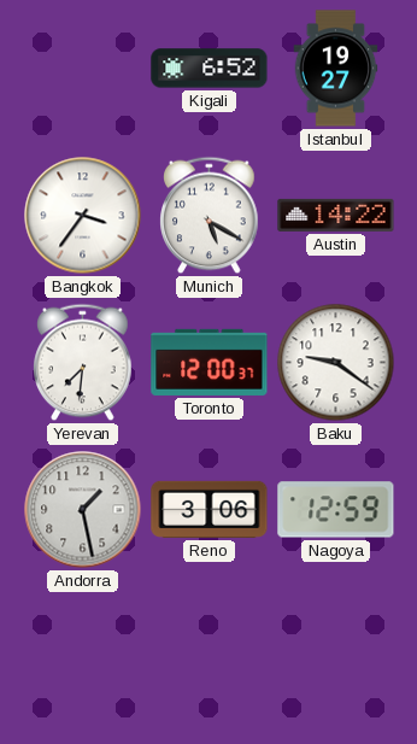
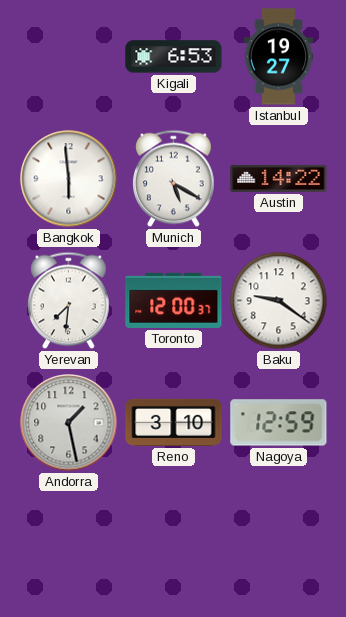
Kigali: 6:52 -> 6:53
Bangkok: 3:36 -> 5:59
Reno: 3:06 -> 3:10
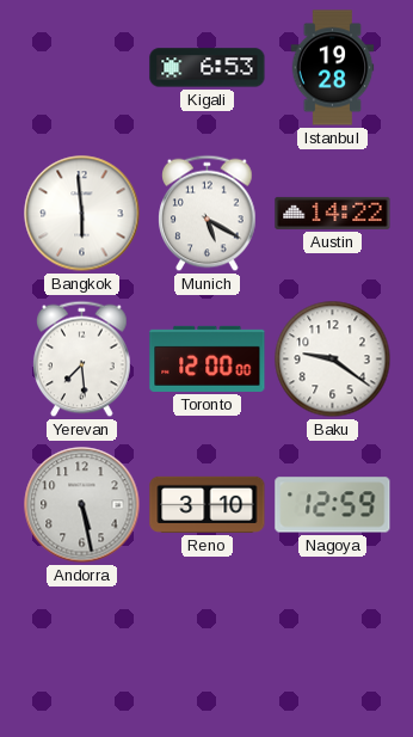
Istanbul: 19:27 -> 19:28
Yerevan: 7:31 -> 7:29
Toronto: 12:00:37 -> 12:00:00
Andorra: 1:28 -> 5:28
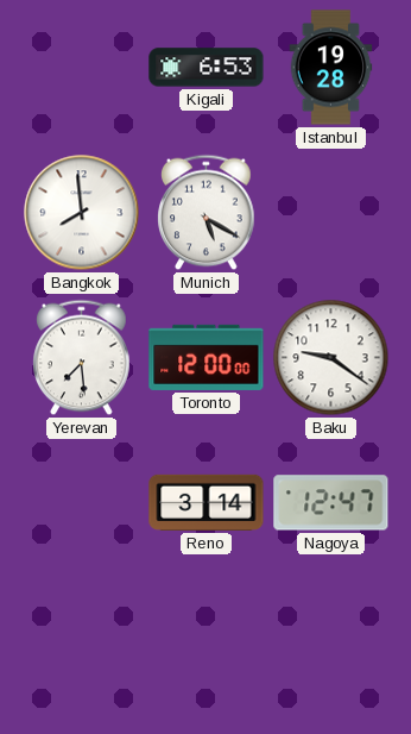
Bangkok: 5:59 -> 7:59
Austin: 14:22 -> none
Andorra: 5:28 -> none
Reno: 3:10 -> 3:14
Nagoya: 12:59 -> 12:47
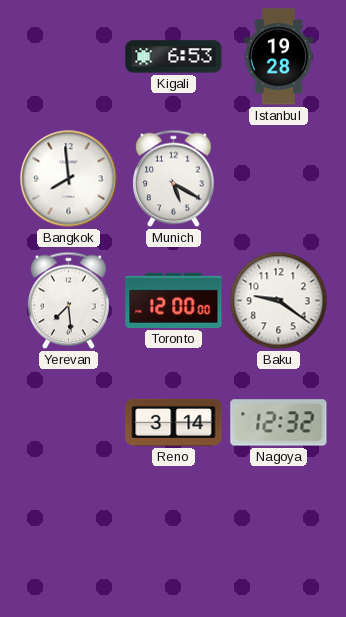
Nagoya: 12:47 -> 12:32
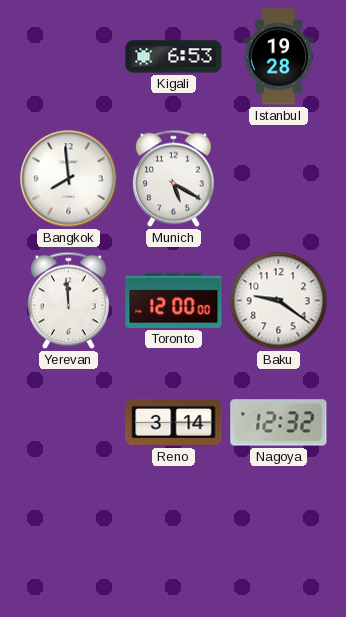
Yerevan: 7:29 -> 11:59
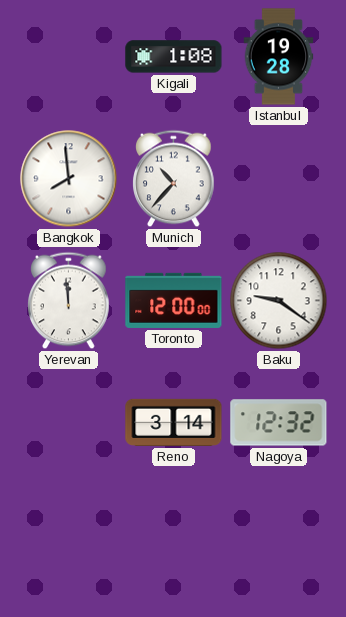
Kigali: 6:53 -> 1:08
Munich: 5:20 -> 10:37
